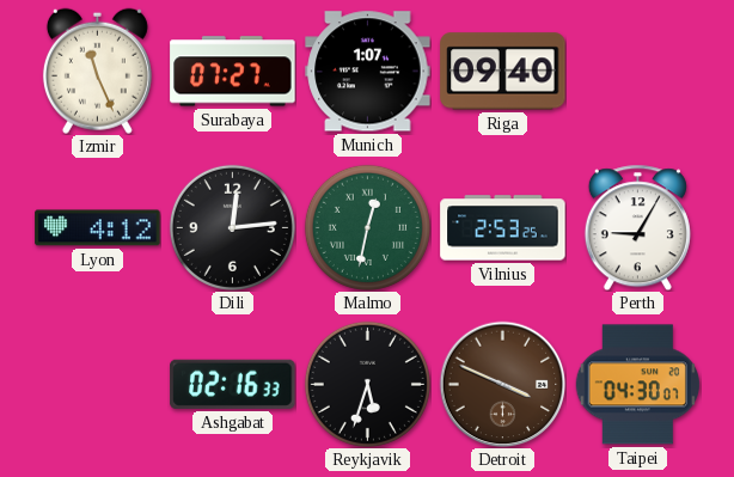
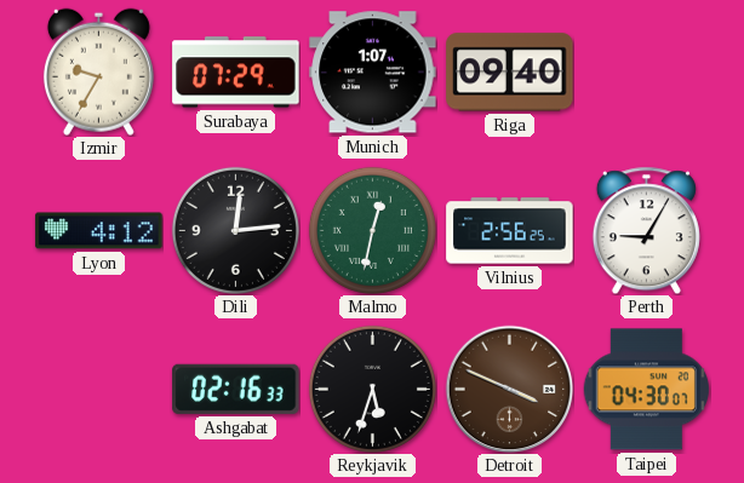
Izmir: 11:26 -> 9:35
Surabaya: 07:27 -> 07:29
Vilnius: 2:53 -> 2:56
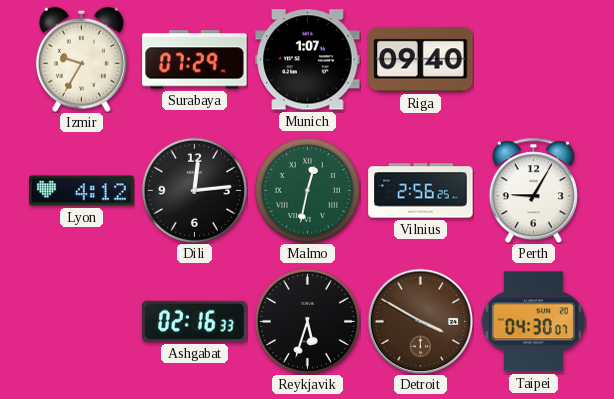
Detroit: 3:49 -> 3:50
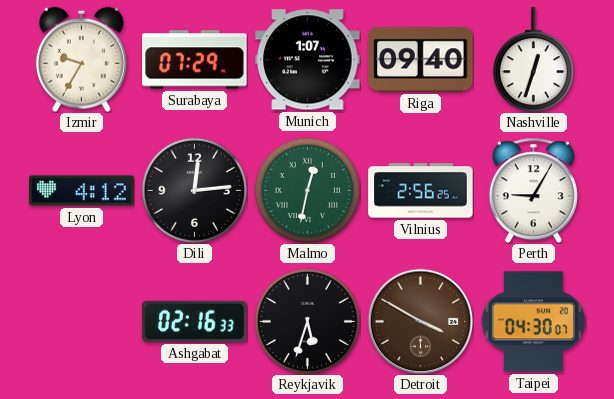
Nashville: none -> 12:33
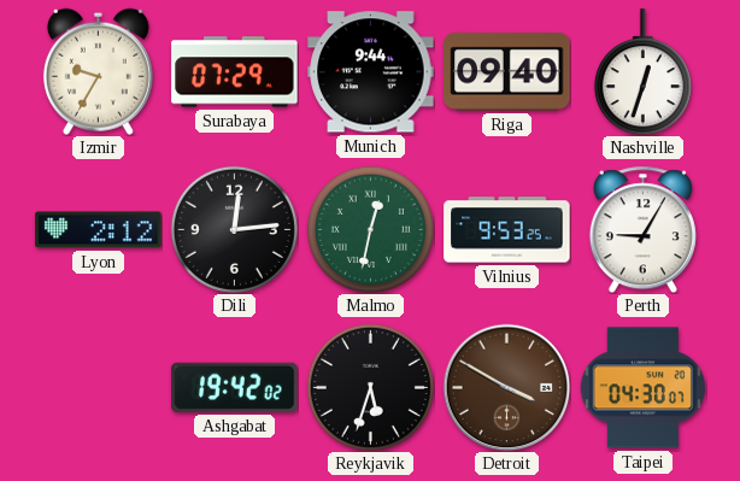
Munich: 1:07 -> 9:44
Lyon: 4:12 -> 2:12
Vilnius: 2:56 -> 9:53
Ashgabat: 02:16 -> 19:42
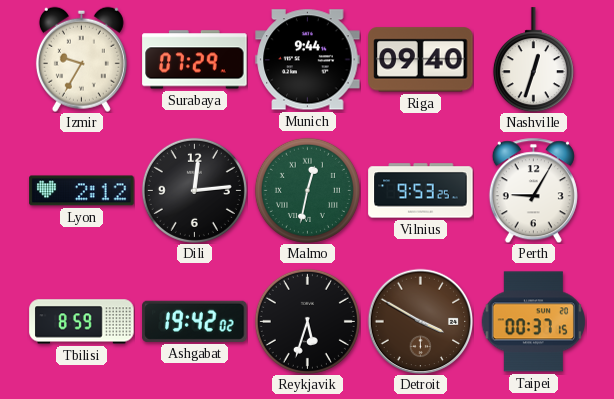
Tbilisi: none -> 8:59
Taipei: 04:30 -> 00:37
